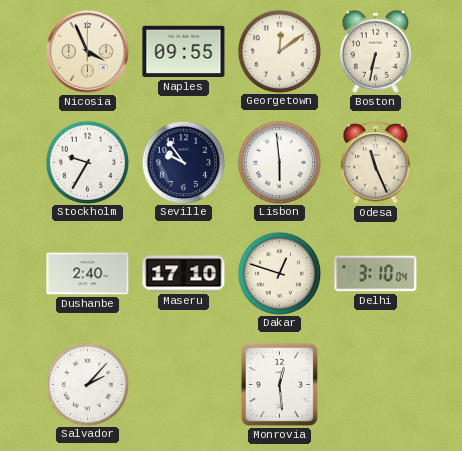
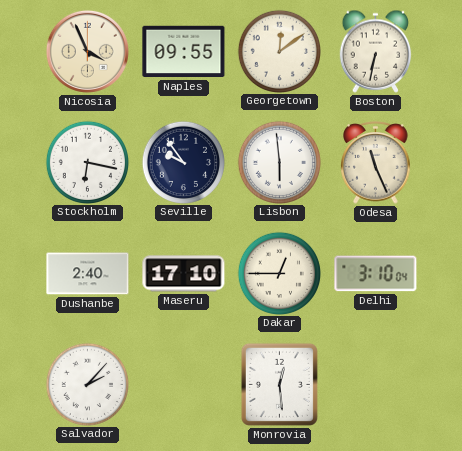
Stockholm: 9:35 -> 6:17
Dakar: 12:48 -> 12:45
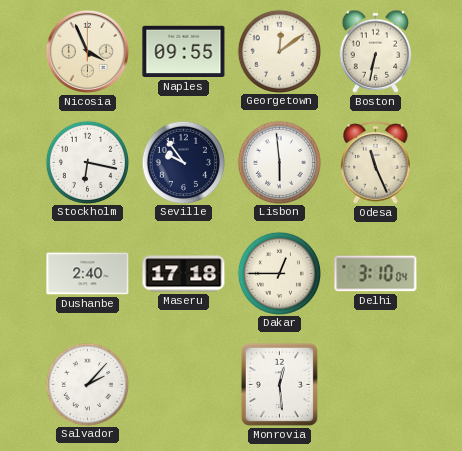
Maseru: 17:10 -> 17:18
